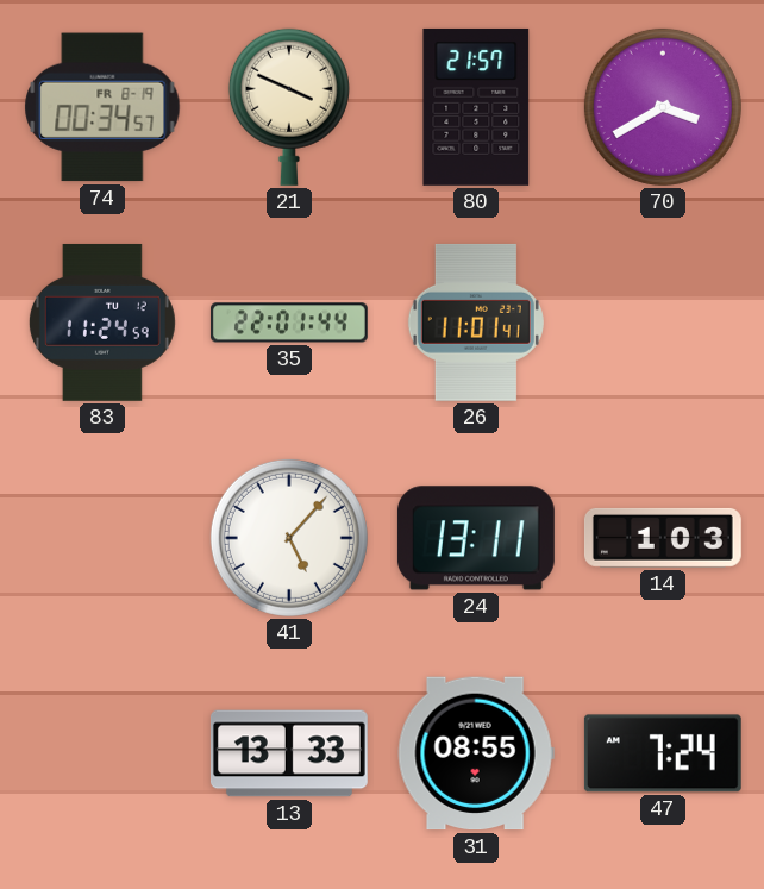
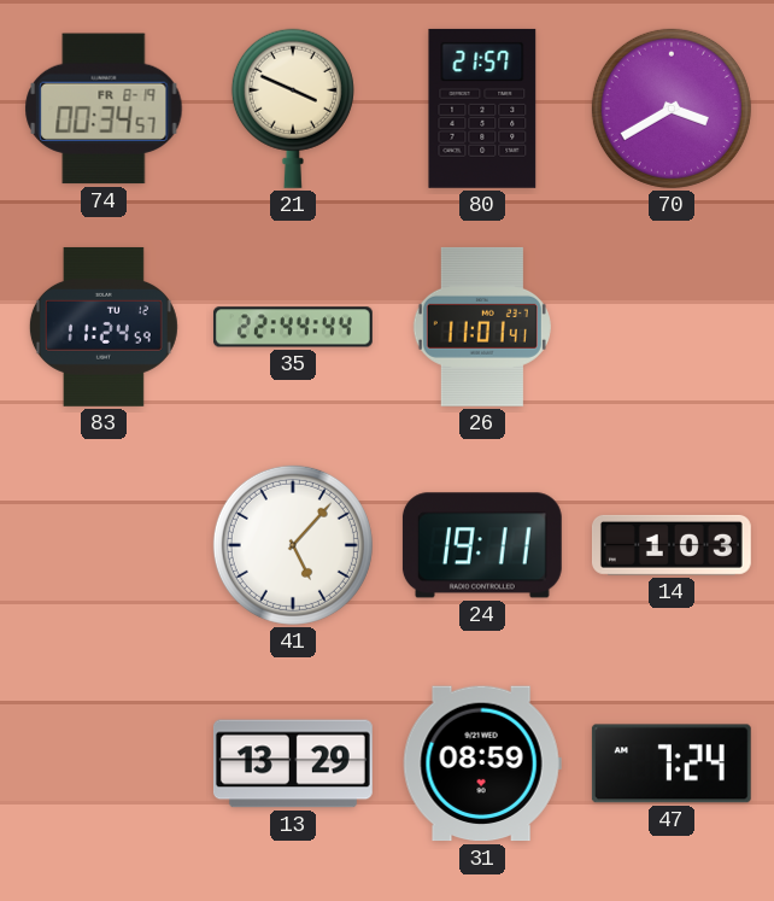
35: 22:01 -> 22:44
24: 13:11 -> 19:11
13: 13:33 -> 13:29
31: 08:55 -> 08:59
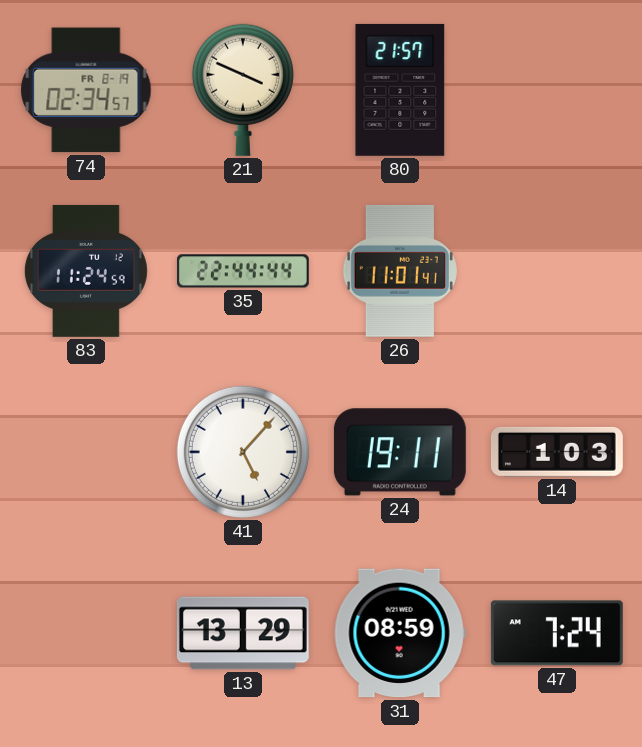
74: 00:34 -> 02:34
70: 3:40 -> none
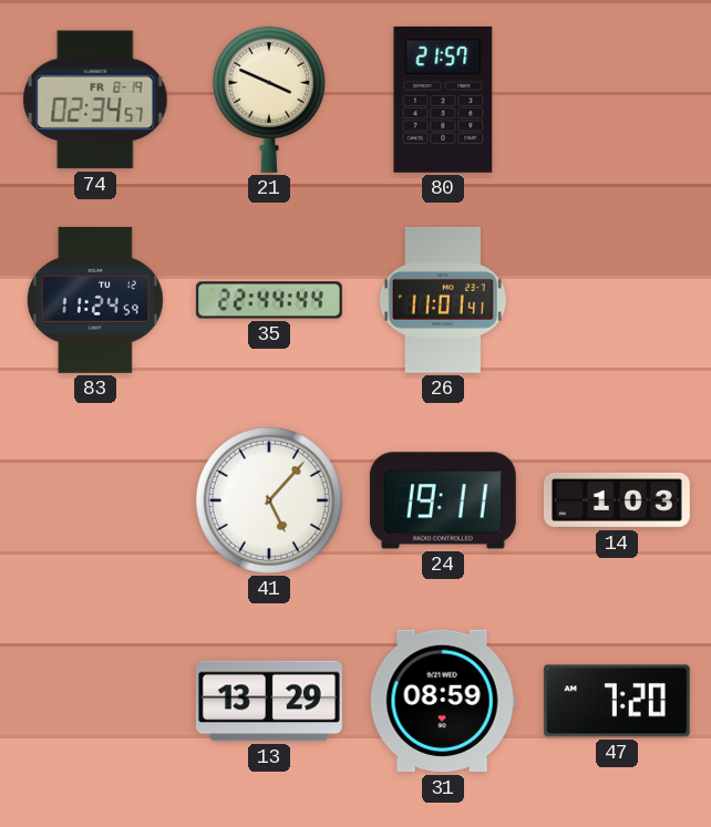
47: 7:24 -> 7:20
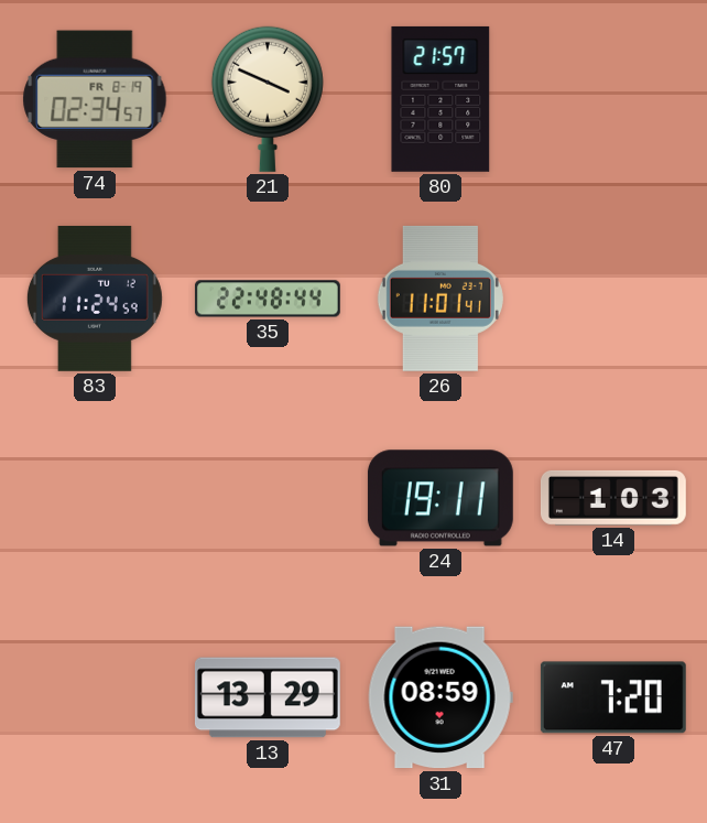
35: 22:44 -> 22:48
41: 5:07 -> none
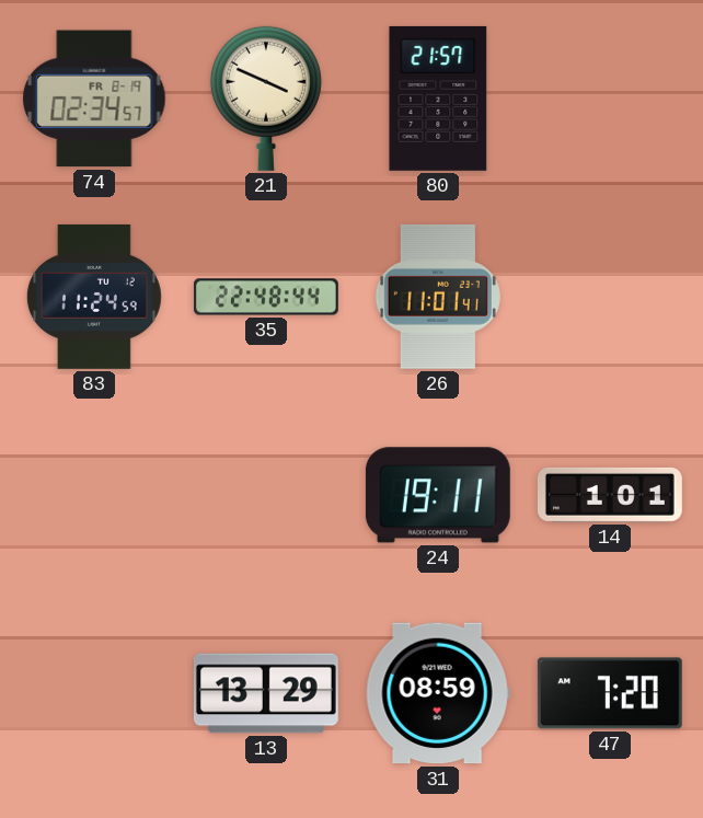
14: 1:03 -> 1:01
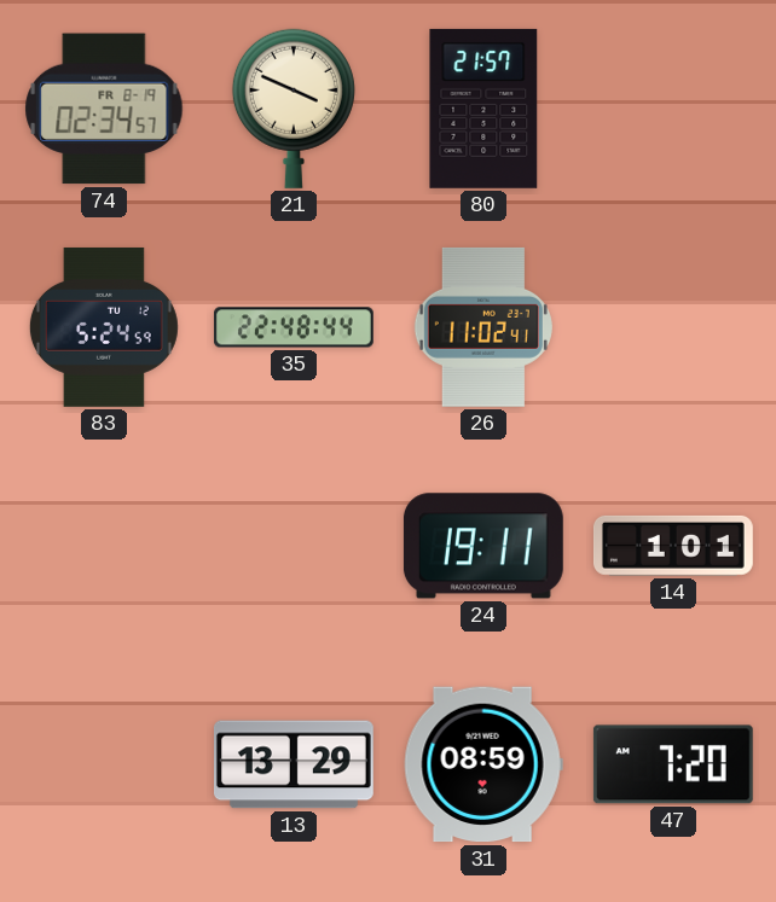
83: 11:24 -> 5:24
26: 11:01 -> 11:02
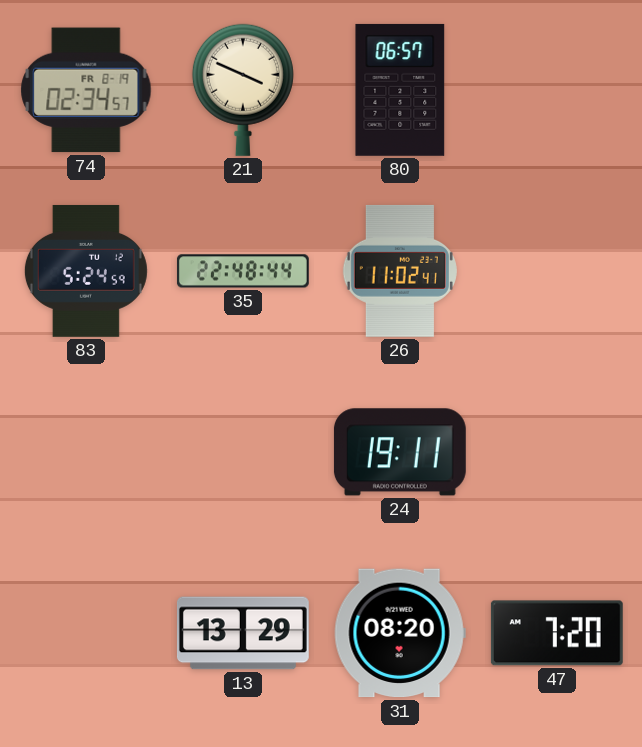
80: 21:57 -> 06:57
14: 1:01 -> none
31: 08:59 -> 08:20
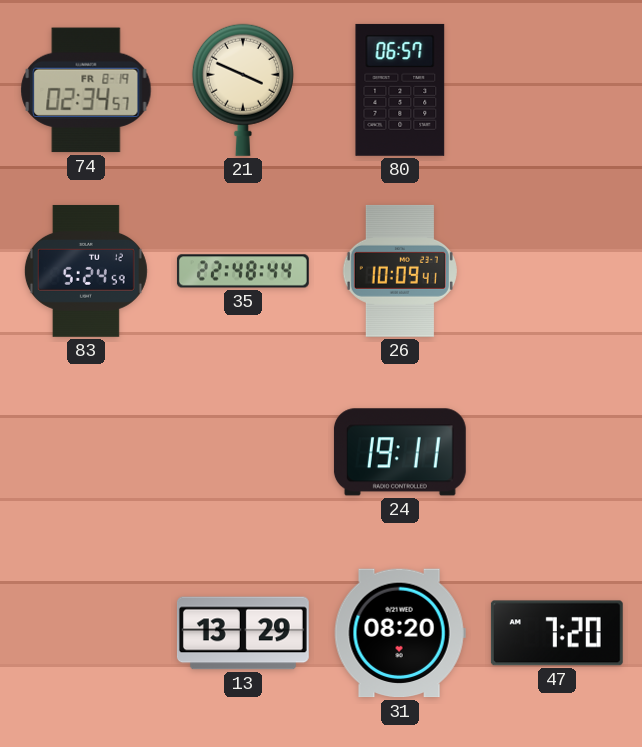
26: 11:02 -> 10:09
